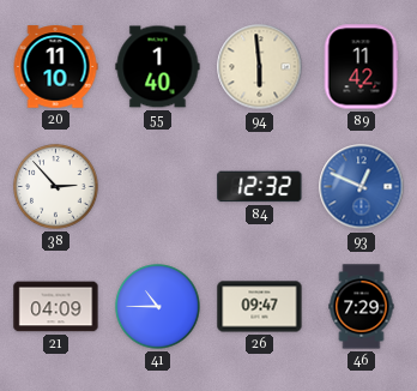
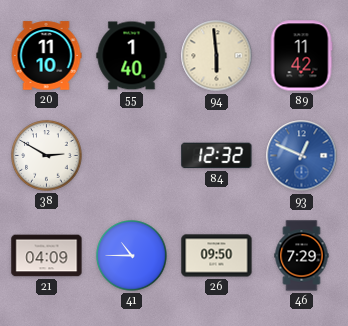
38: 2:53 -> 2:50
26: 09:47 -> 09:50
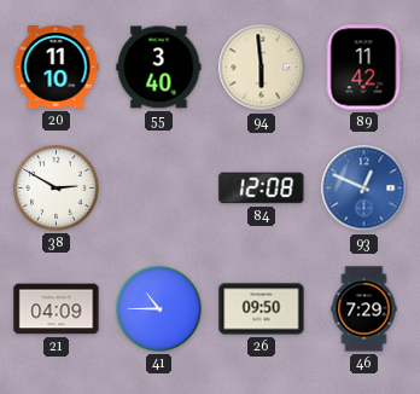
55: 1:40 -> 3:40
84: 12:32 -> 12:08
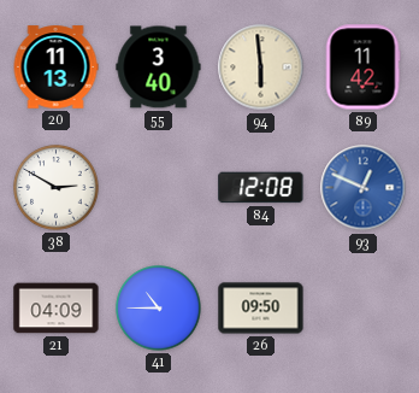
20: 11:10 -> 11:13
46: 7:29 -> none
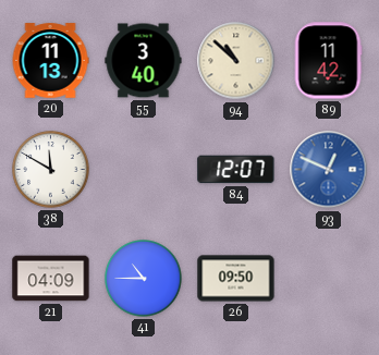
94: 5:59 -> 10:52
38: 2:50 -> 11:50
84: 12:08 -> 12:07
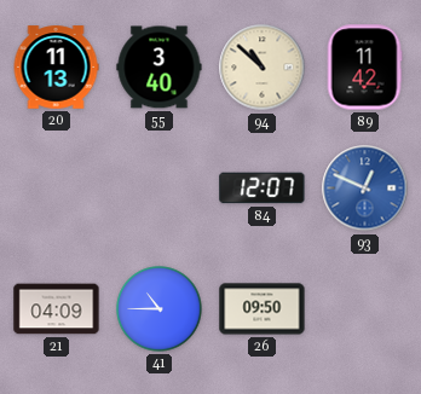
38: 11:50 -> none
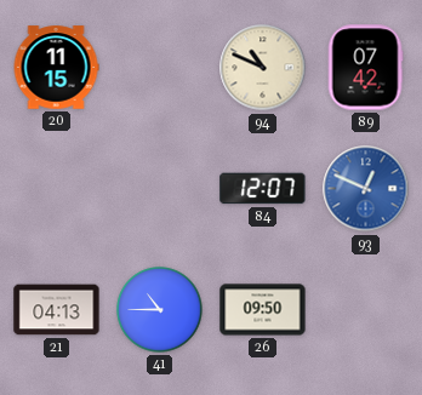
20: 11:13 -> 11:15
55: 3:40 -> none
94: 10:52 -> 10:49
89: 11:42 -> 07:42
21: 04:09 -> 04:13
